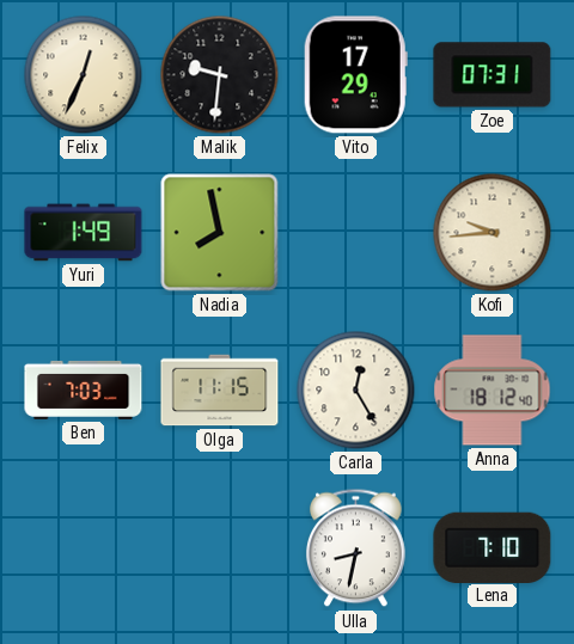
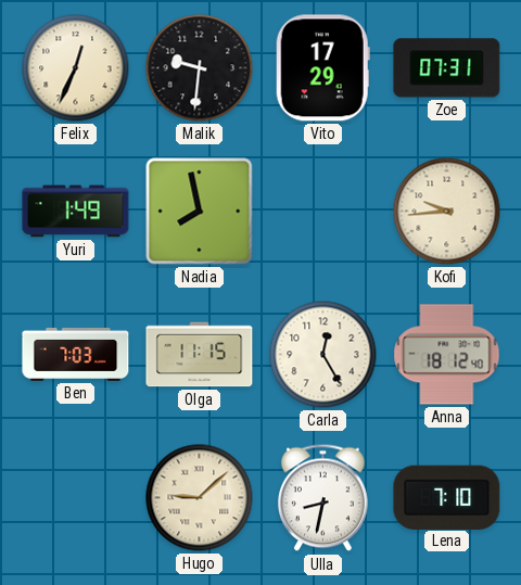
Hugo: none -> 9:08
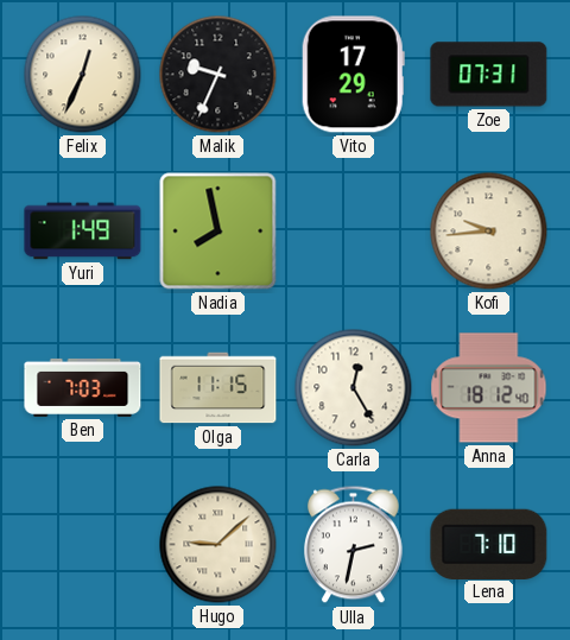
Malik: 9:31 -> 9:34
Ulla: 8:32 -> 2:32
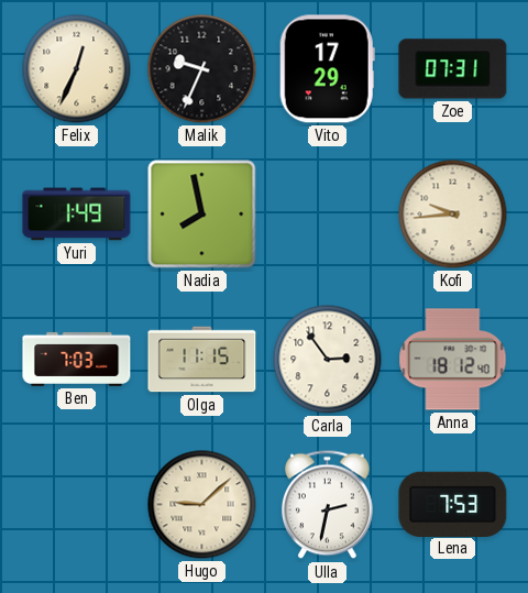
Carla: 12:25 -> 2:54
Lena: 7:10 -> 7:53
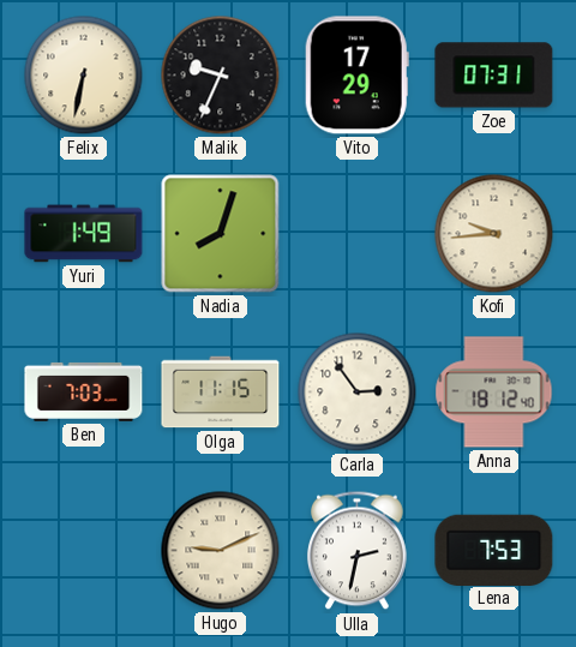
Felix: 12:34 -> 6:32
Nadia: 7:58 -> 8:03
Hugo: 9:08 -> 9:11
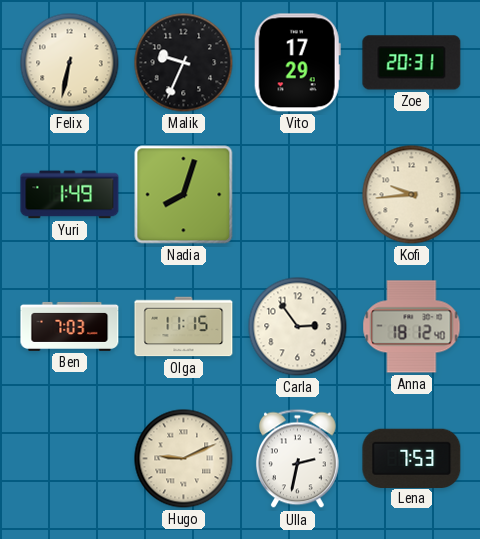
Zoe: 07:31 -> 20:31
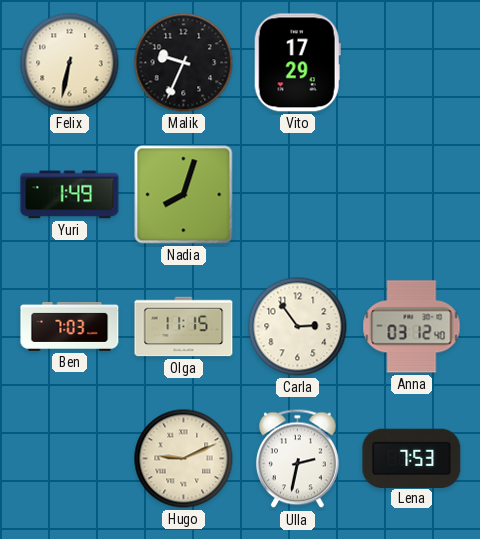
Zoe: 20:31 -> none
Kofi: 9:44 -> none
Anna: 18:12 -> 03:12
